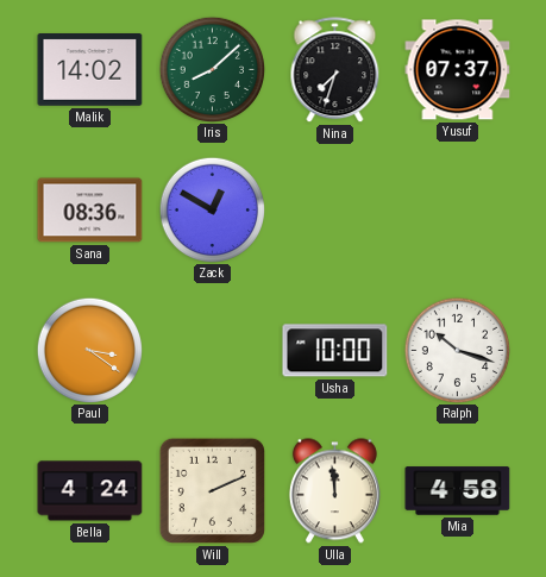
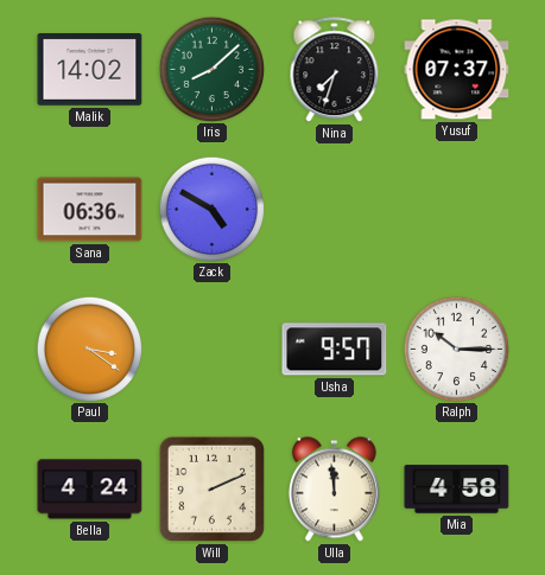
Sana: 08:36 -> 06:36
Zack: 12:50 -> 4:50
Usha: 10:00 -> 9:57
Ralph: 10:18 -> 10:15
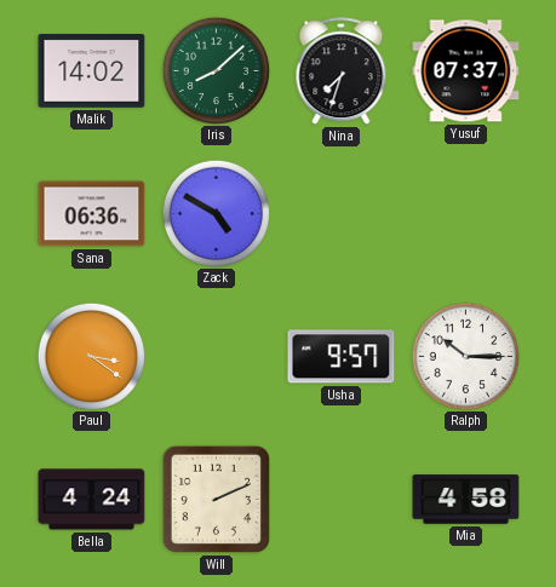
Ulla: 11:59 -> none
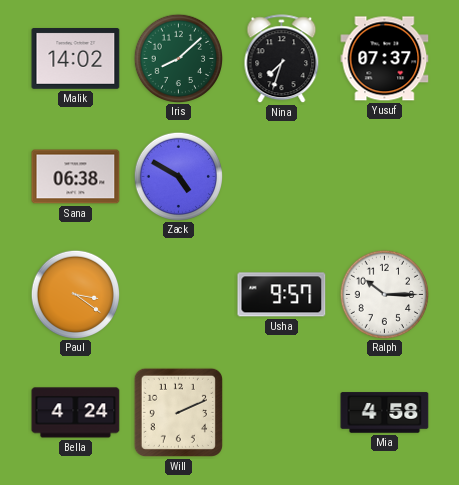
Sana: 06:36 -> 06:38
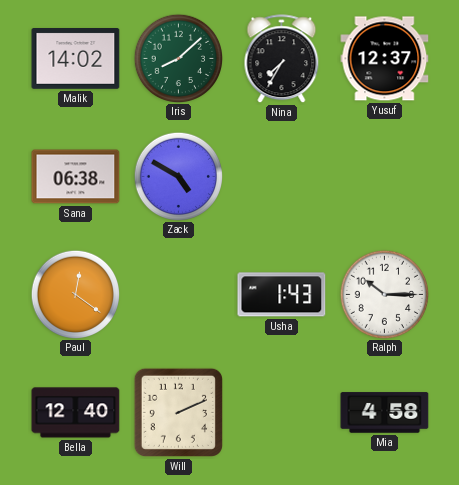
Nina: 7:33 -> 7:35
Yusuf: 07:37 -> 12:37
Paul: 3:21 -> 12:21
Usha: 9:57 -> 1:43
Bella: 4:24 -> 12:40
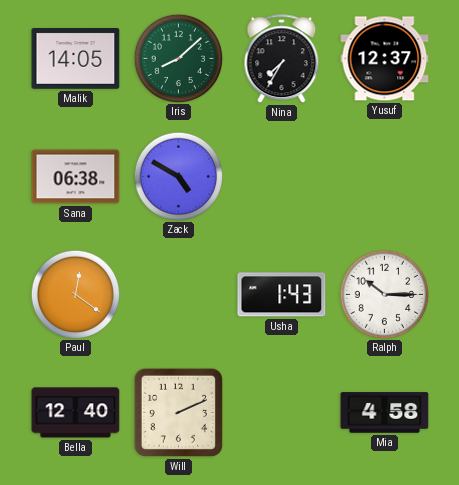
Malik: 14:02 -> 14:05
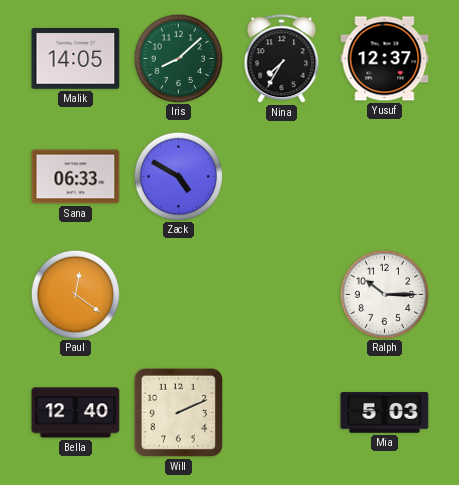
Sana: 06:38 -> 06:33
Usha: 1:43 -> none
Mia: 4:58 -> 5:03
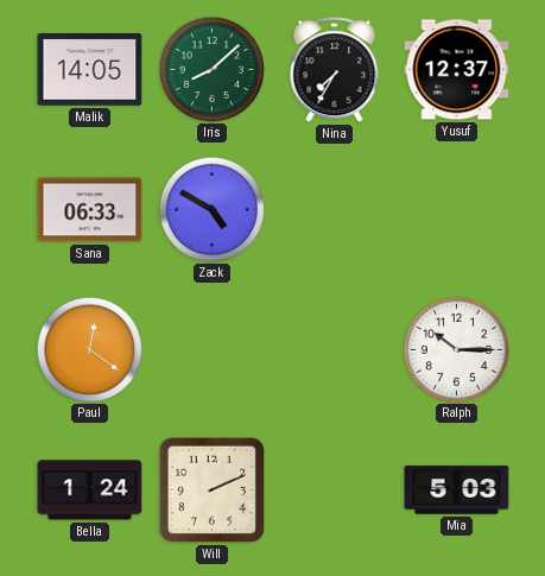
Bella: 12:40 -> 1:24
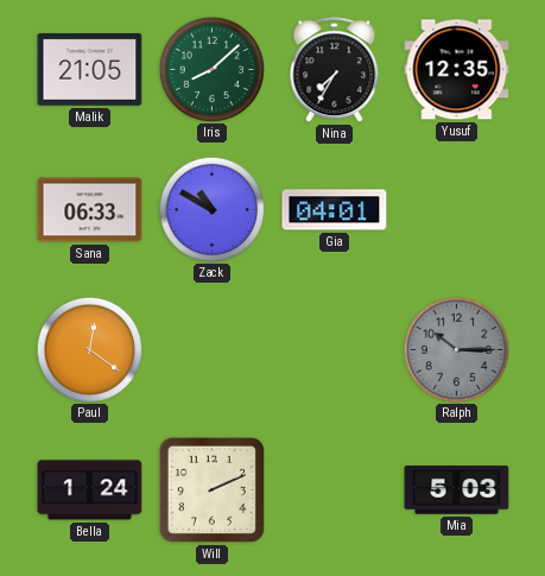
Malik: 14:05 -> 21:05
Yusuf: 12:37 -> 12:35
Zack: 4:50 -> 10:50
Gia: none -> 04:01
Ralph dial: white -> grey
